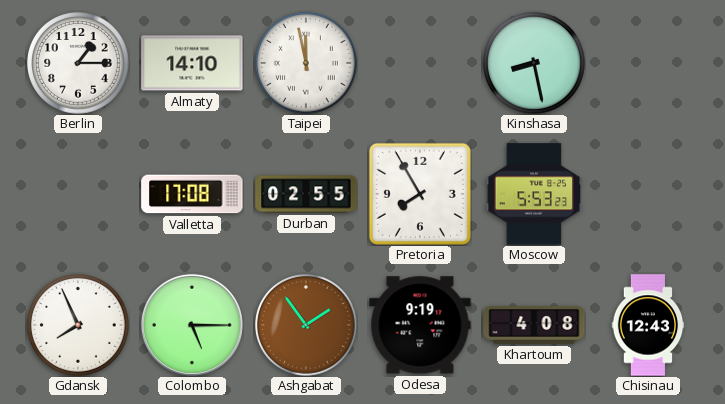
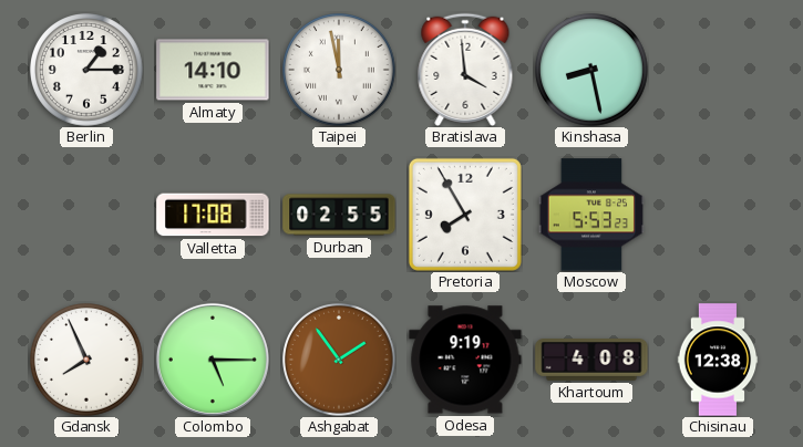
Bratislava: none -> 3:59
Chisinau: 12:43 -> 12:38
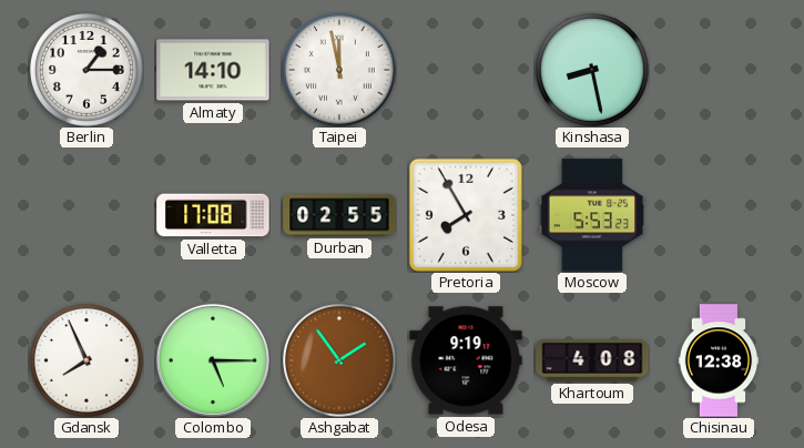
Bratislava: 3:59 -> none
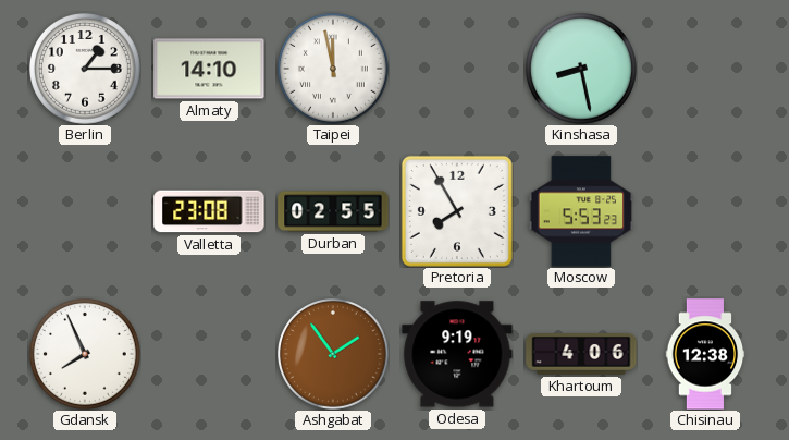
Valletta: 17:08 -> 23:08
Colombo: 5:15 -> none
Khartoum: 4:08 -> 4:06
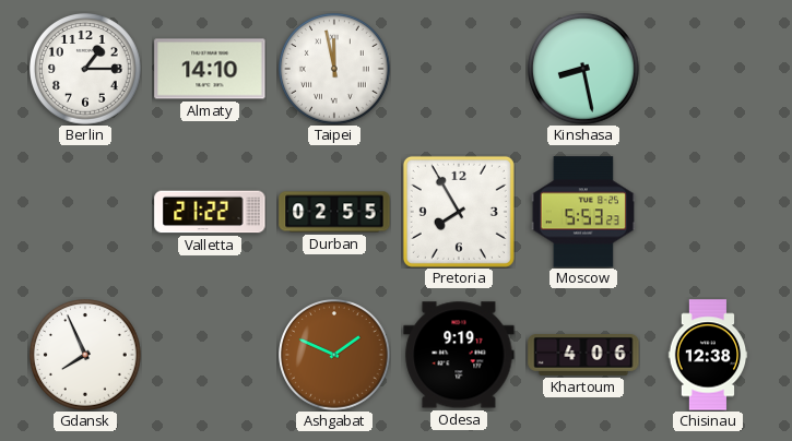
Valletta: 23:08 -> 21:22
Ashgabat: 1:54 -> 1:49
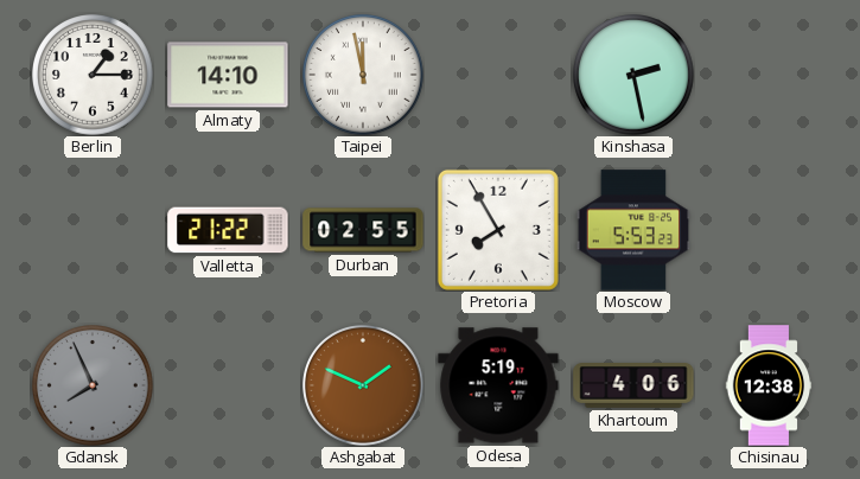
Kinshasa: 8:28 -> 2:28
Gdansk dial: white -> grey
Odesa: 9:19 -> 5:19
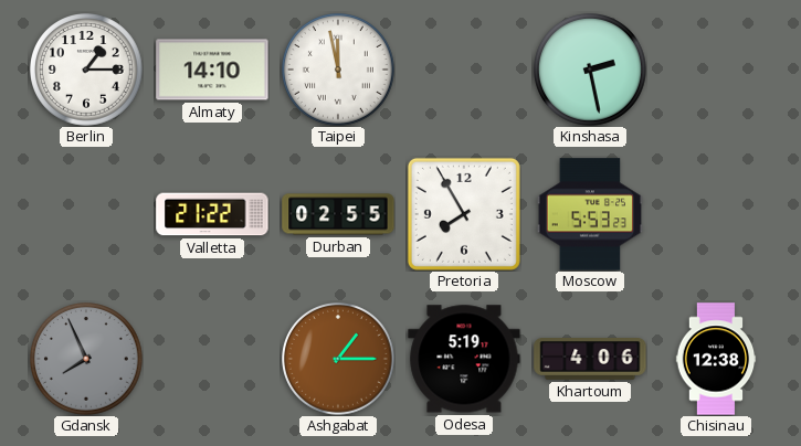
Ashgabat: 1:49 -> 1:15
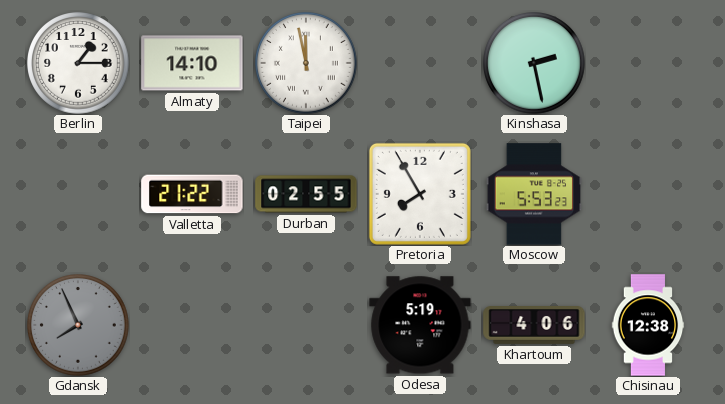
Ashgabat: 1:15 -> none
